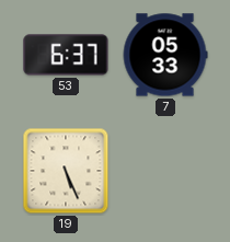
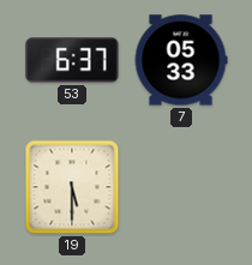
19: 5:26 -> 5:30
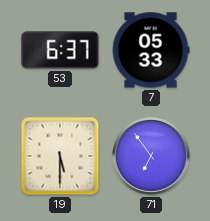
71: none -> 6:54
